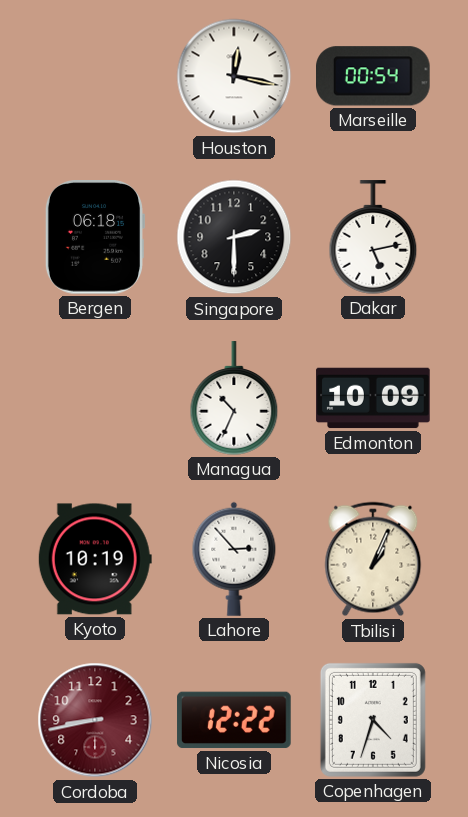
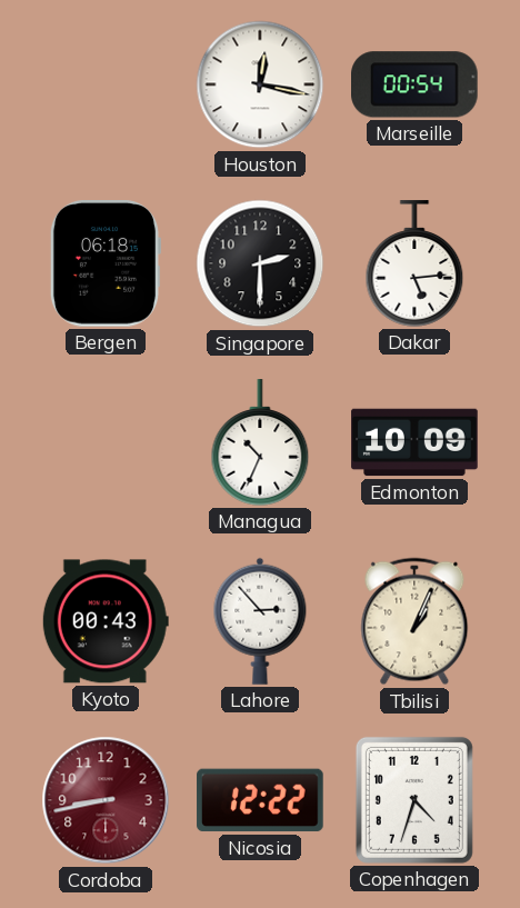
Dakar: 5:13 -> 5:14
Kyoto: 10:19 -> 00:43
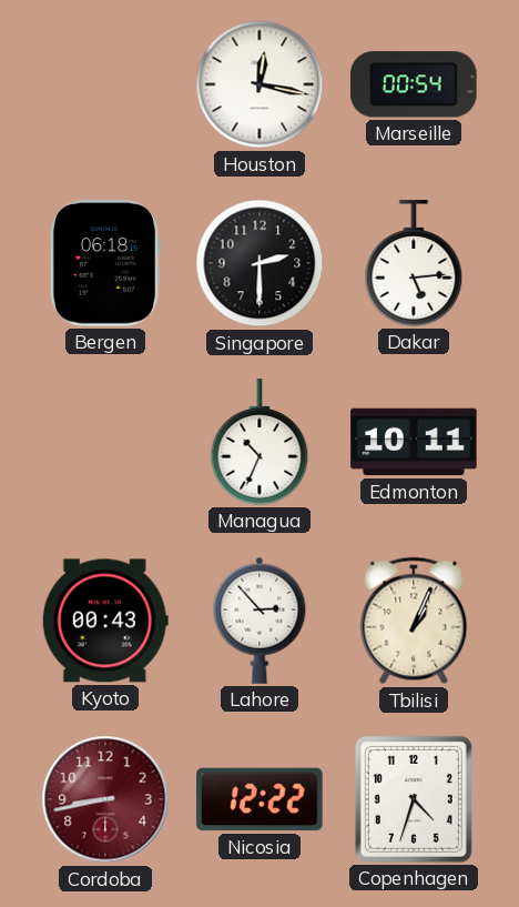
Edmonton: 10:09 -> 10:11
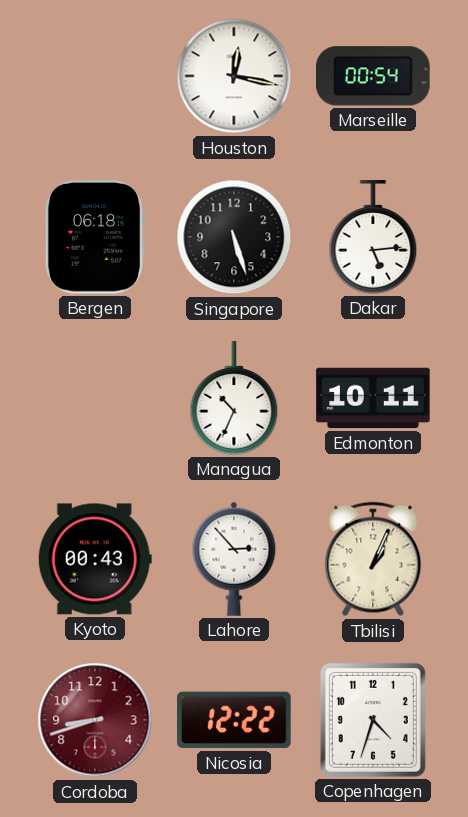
Singapore: 2:30 -> 5:27
Cordoba: 8:43 -> 8:42
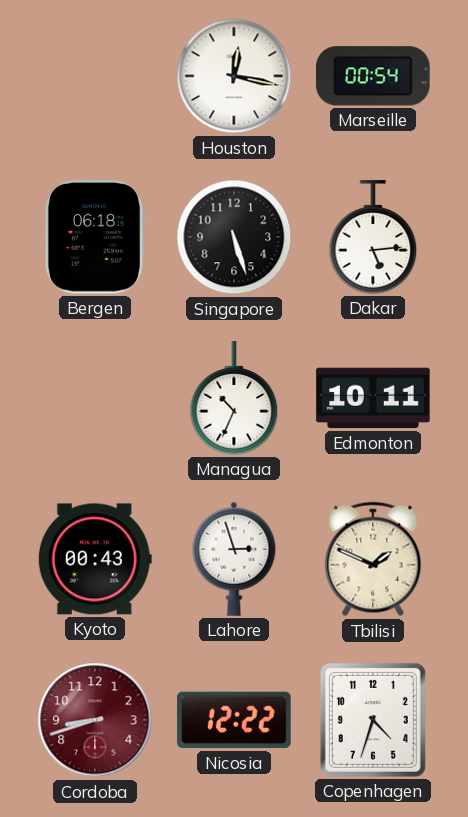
Lahore: 2:53 -> 2:57
Tbilisi: 1:04 -> 1:49
